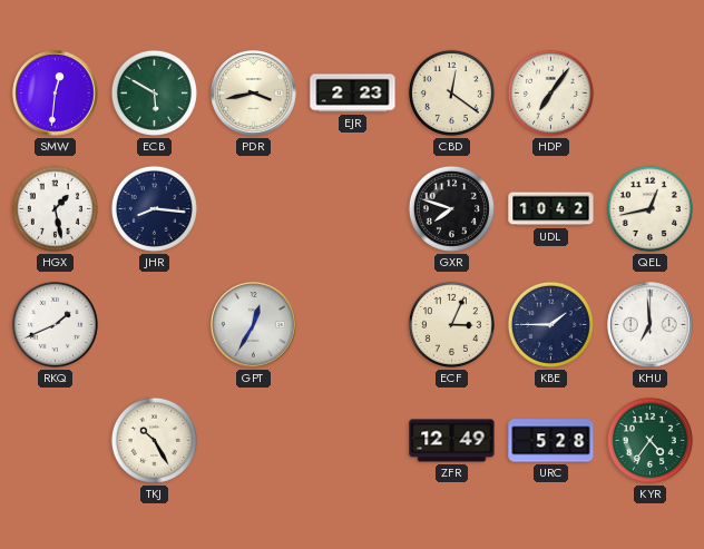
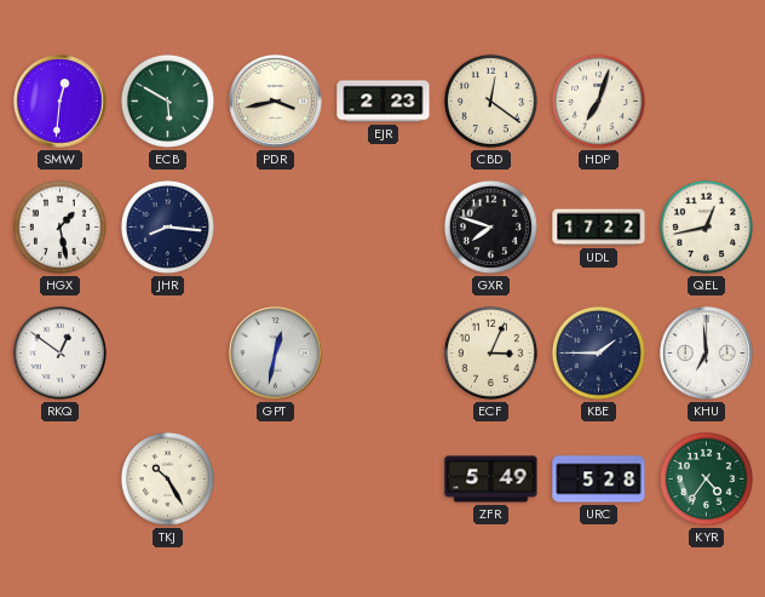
HDP: 7:06 -> 7:03
UDL: 10:42 -> 17:22
RKQ: 1:41 -> 12:51
GPT: 12:35 -> 12:32
ZFR: 12:49 -> 5:49
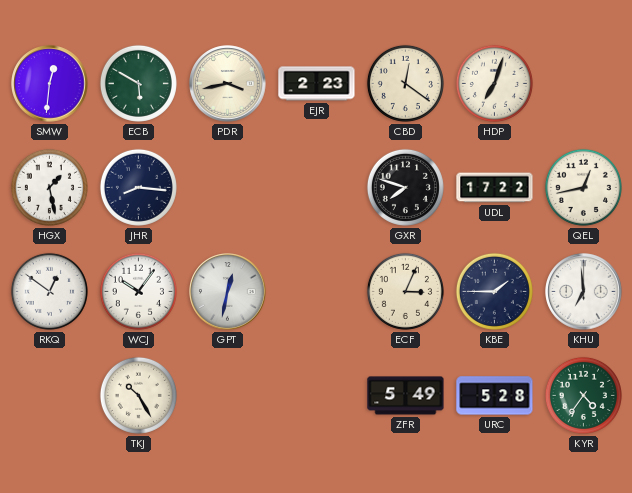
WCJ: none -> 10:06
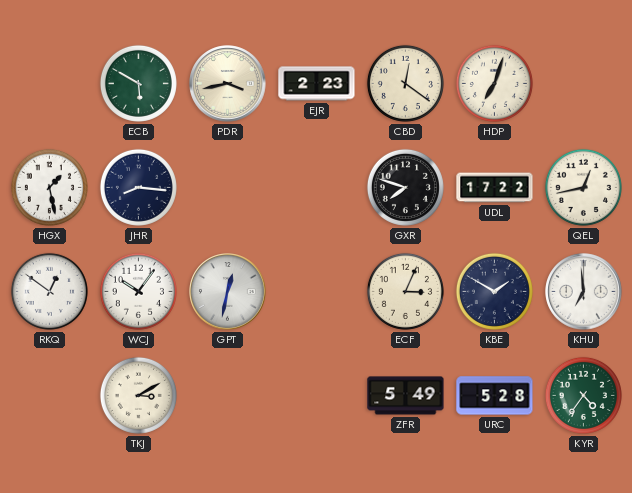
SMW: 12:31 -> none
KBE: 1:45 -> 1:50
TKJ: 10:25 -> 3:10
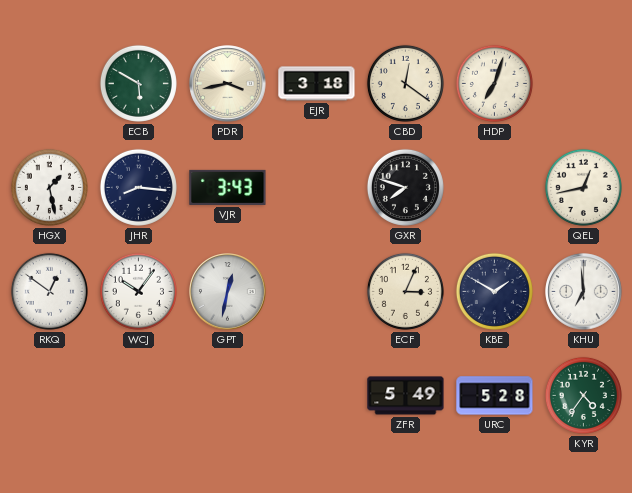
EJR: 2:23 -> 3:18
VJR: none -> 3:43
UDL: 17:22 -> none
TKJ: 3:10 -> none
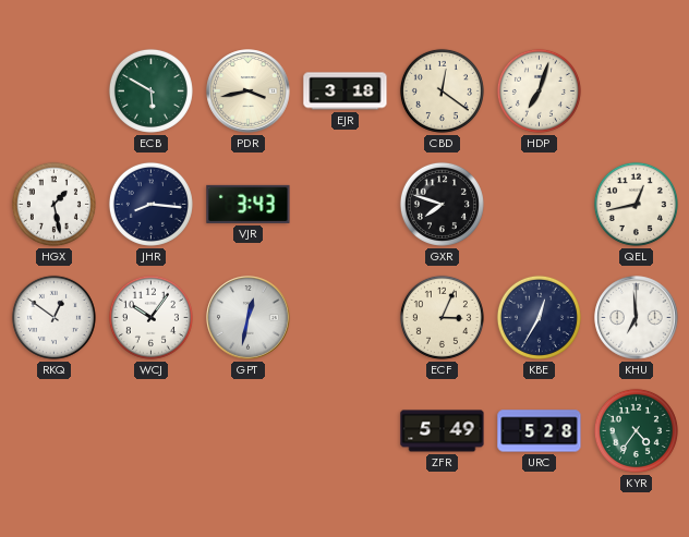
KBE: 1:50 -> 12:35
